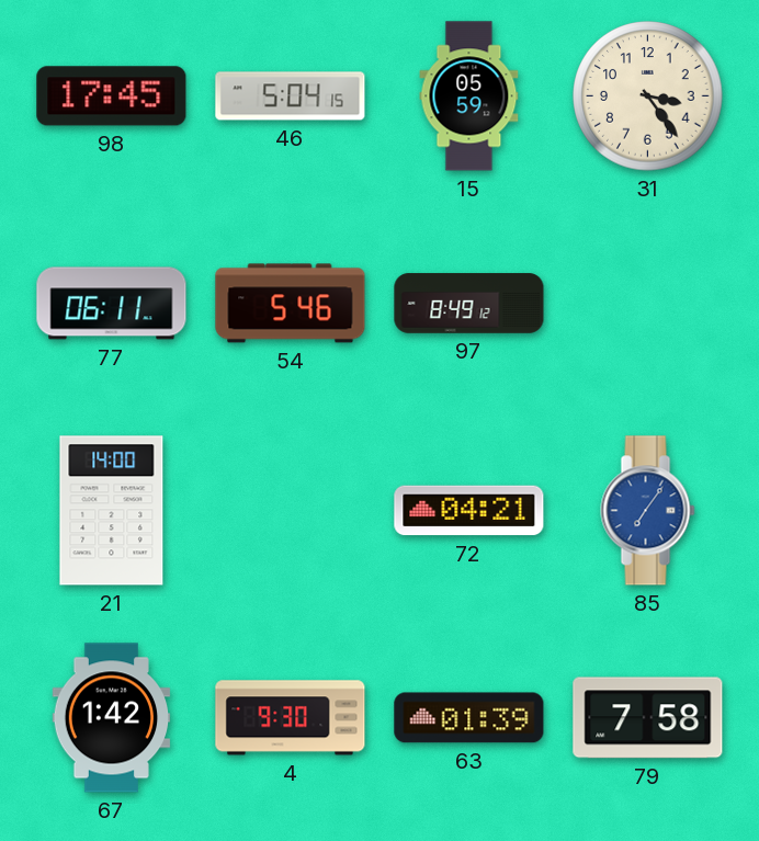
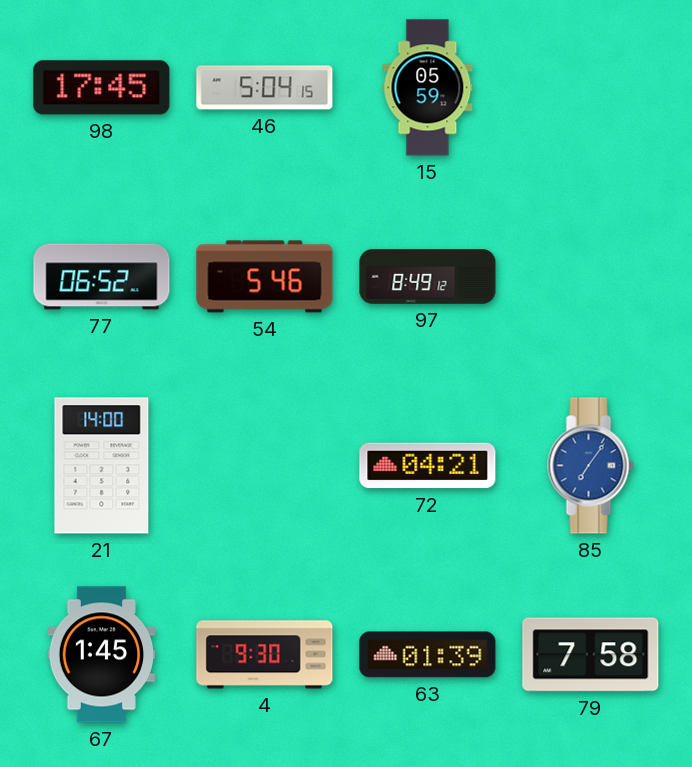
31: 3:24 -> none
77: 06:11 -> 06:52
67: 1:42 -> 1:45
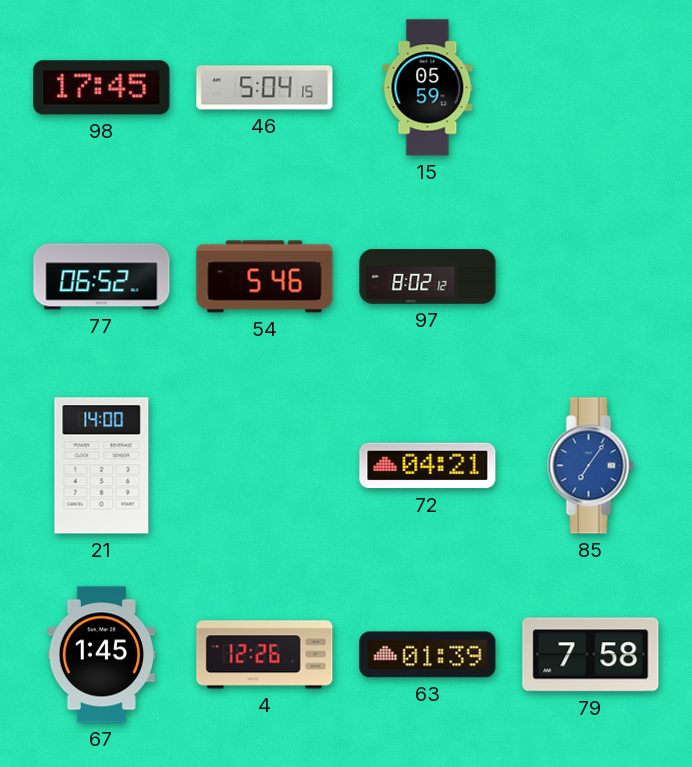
97: 8:49 -> 8:02
4: 9:30 -> 12:26
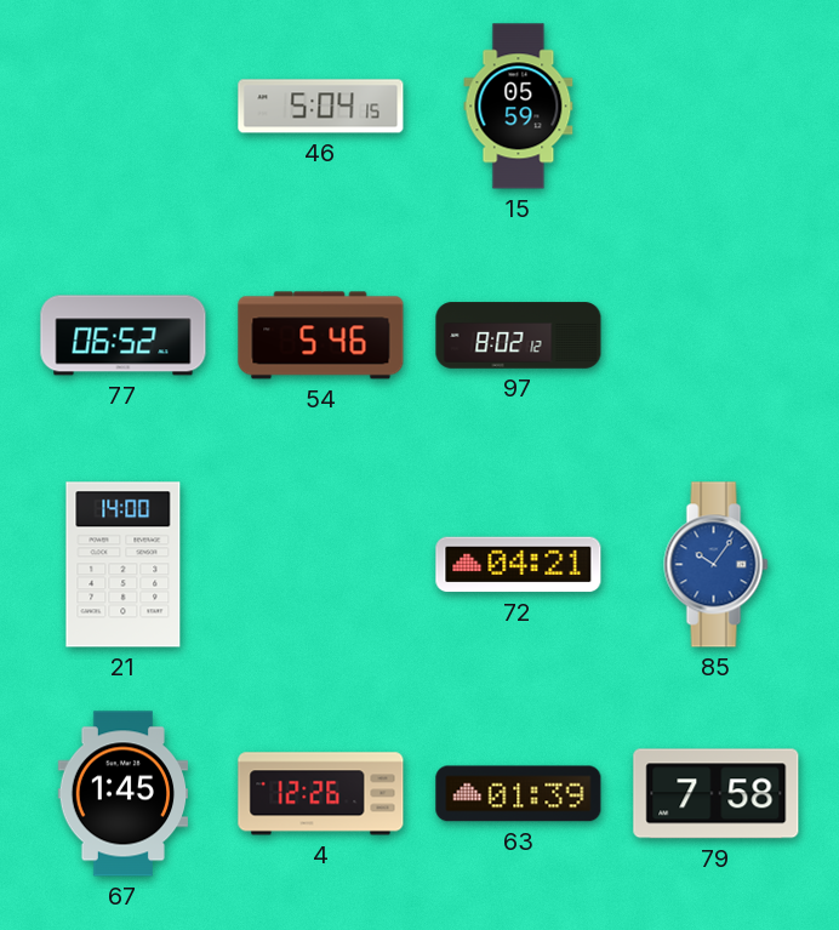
98: 17:45 -> none
85: 7:06 -> 10:06
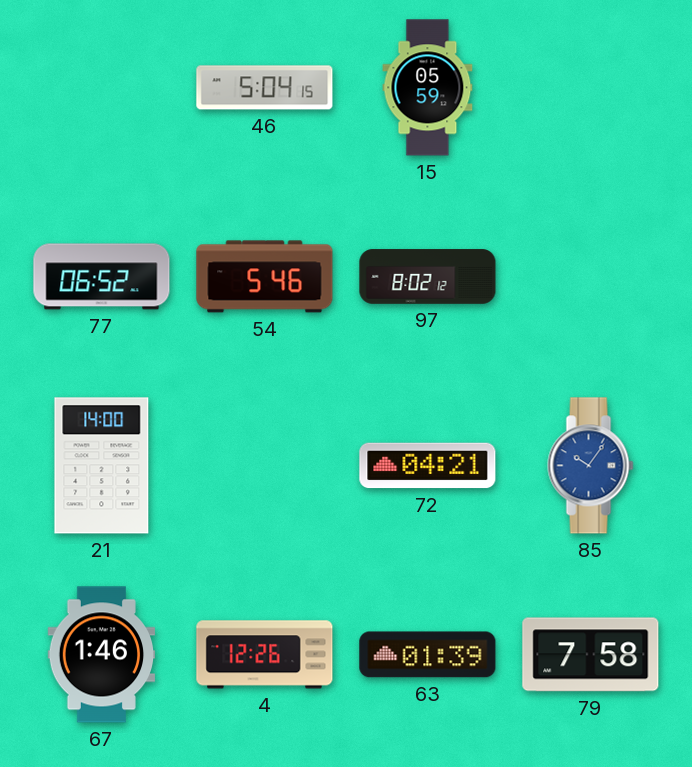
67: 1:45 -> 1:46
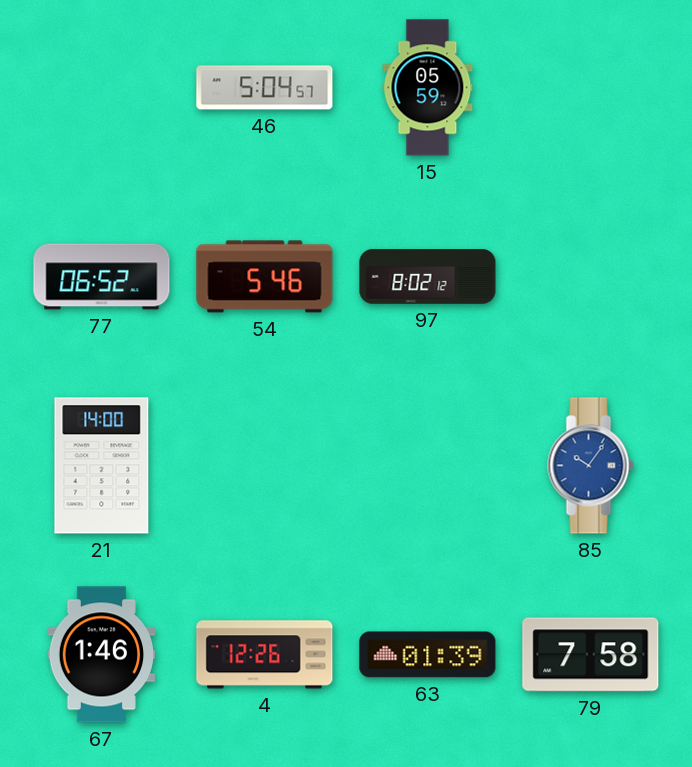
46: 5:04:15 -> 5:04:57
72: 04:21 -> none
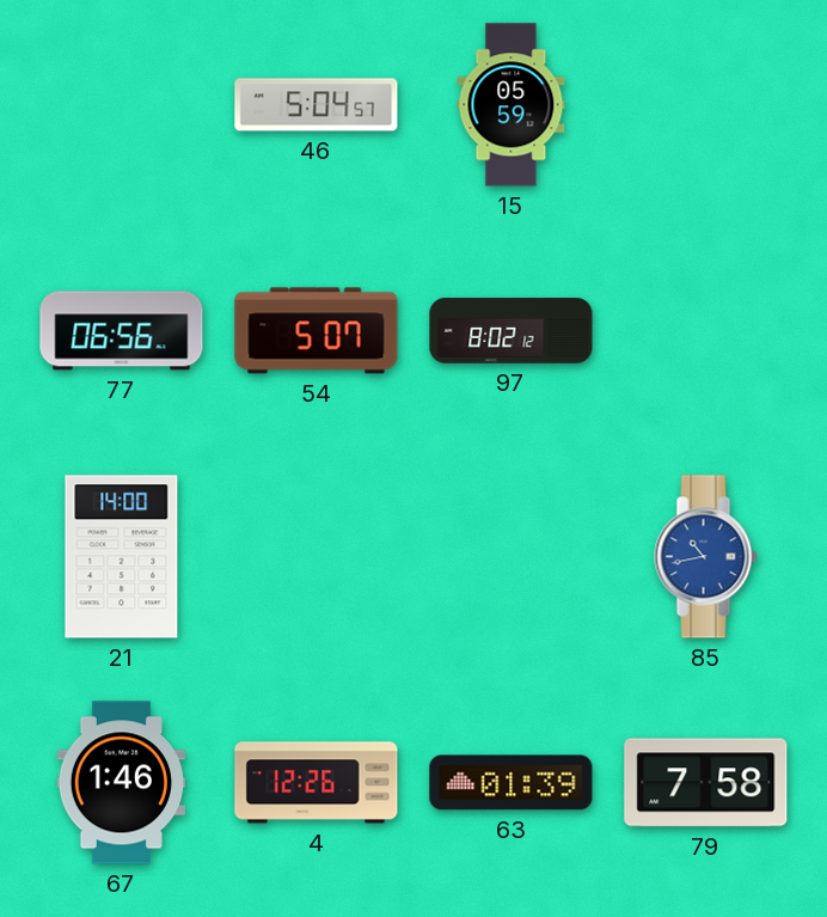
77: 06:52 -> 06:56
54: 5:46 -> 5:07
85: 10:06 -> 10:43
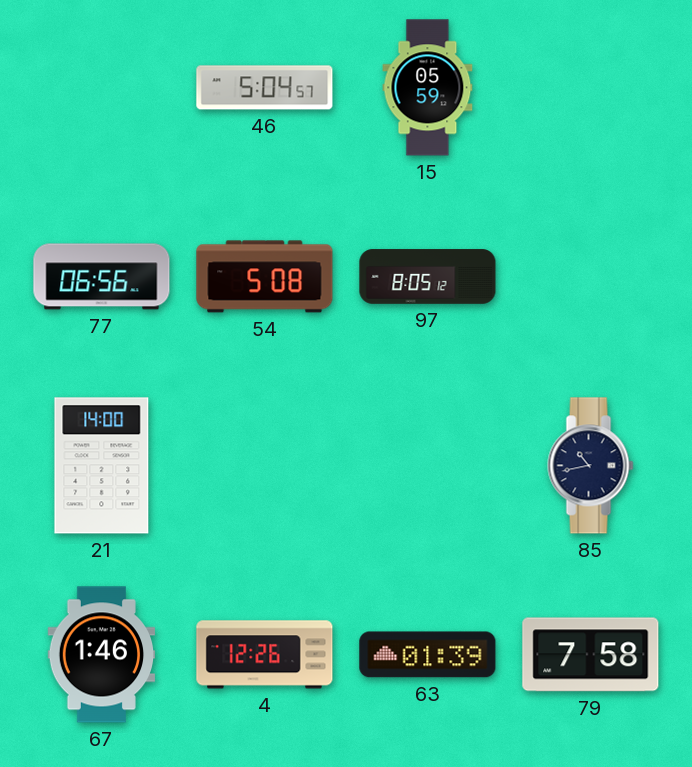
54: 5:07 -> 5:08
97: 8:02 -> 8:05
85 dial: blue -> navy
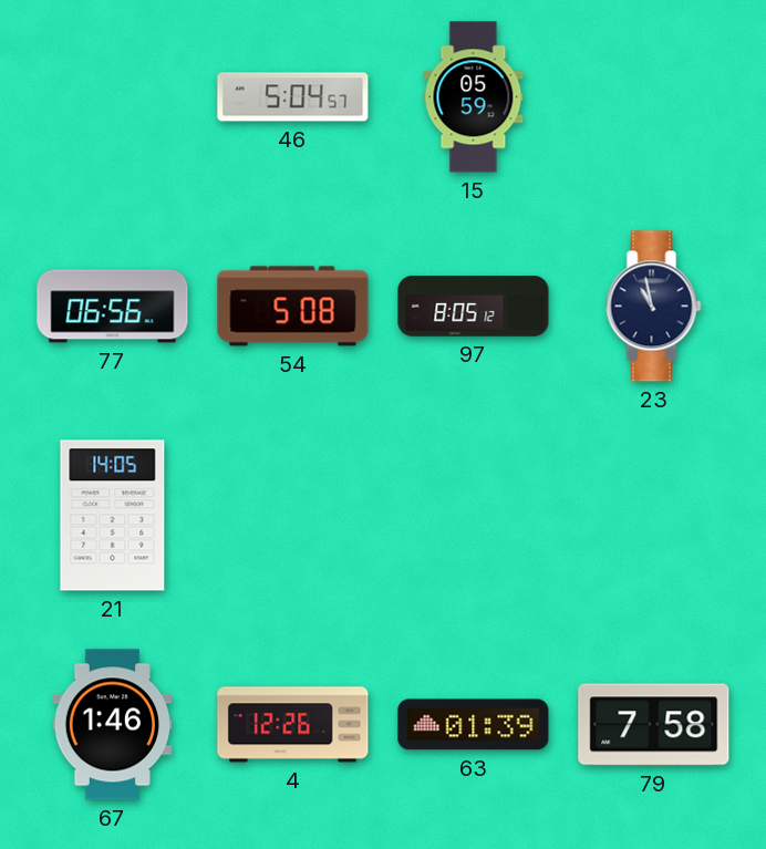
23: none -> 10:58
21: 14:00 -> 14:05
85: 10:43 -> none
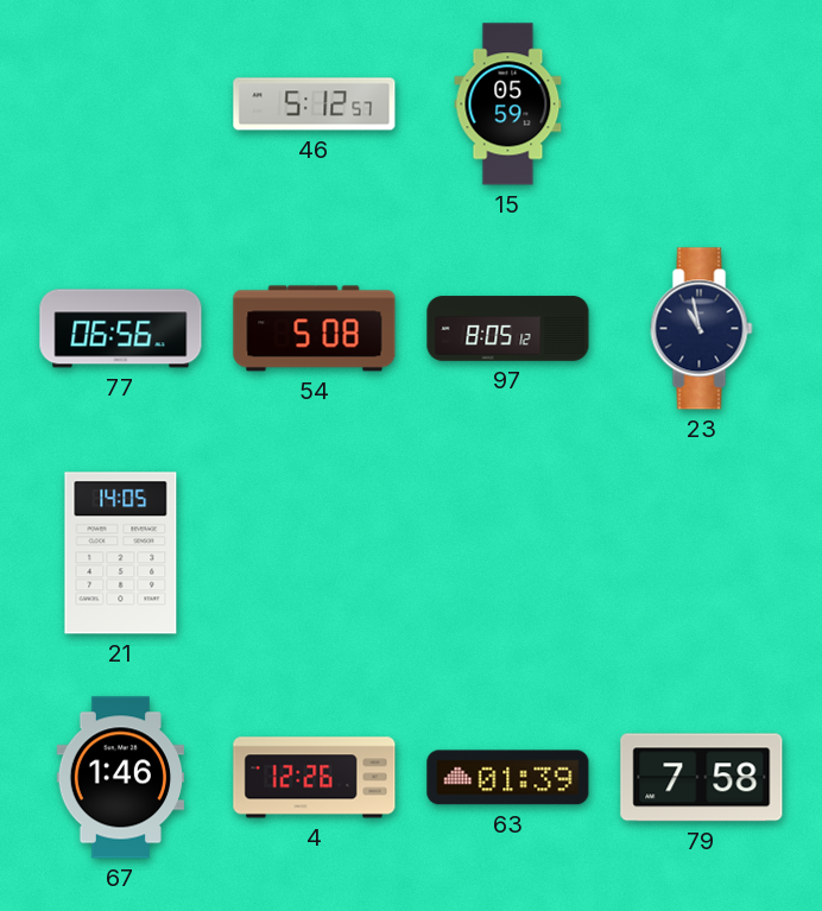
46: 5:04 -> 5:12
